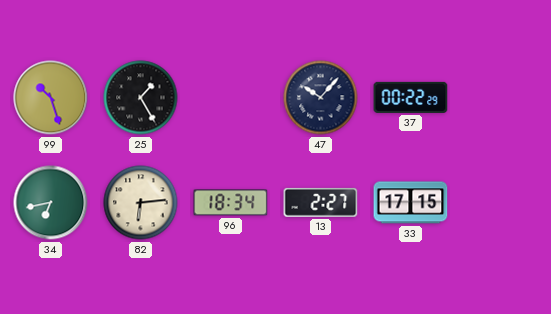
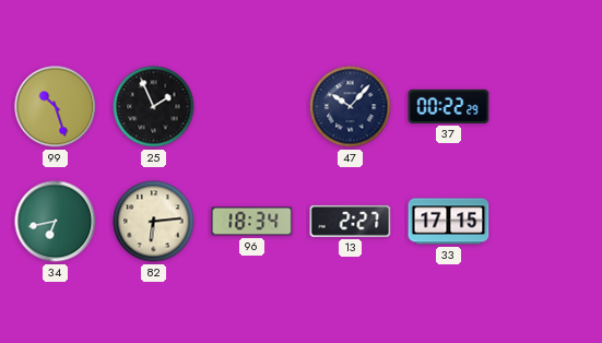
25: 1:25 -> 1:56
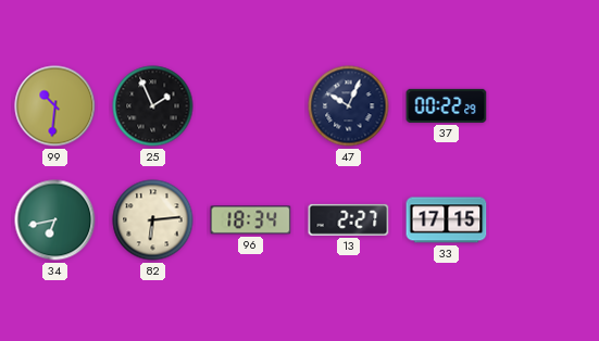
99: 10:27 -> 10:31
47: 10:07 -> 10:04
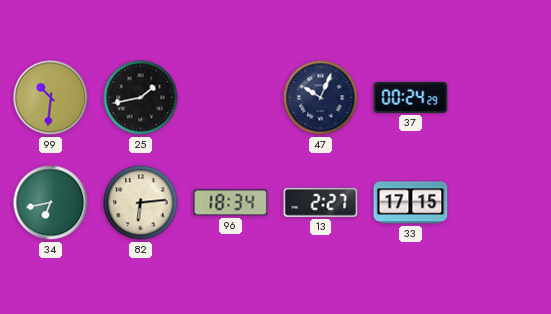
25: 1:56 -> 1:43
37: 00:22 -> 00:24
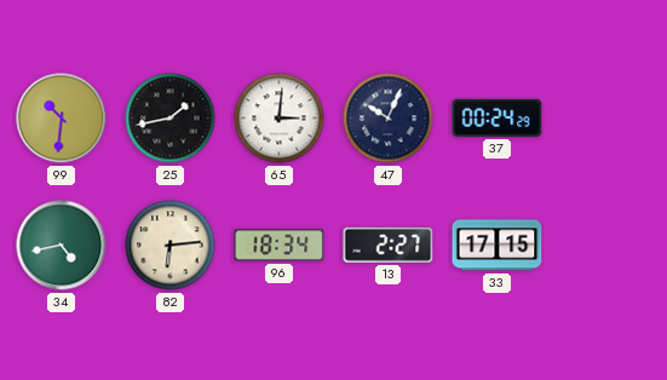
65: none -> 3:01
34: 6:43 -> 4:43
